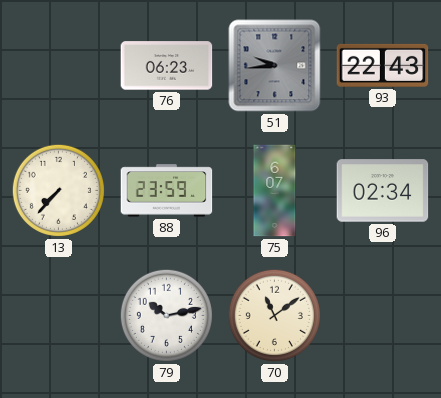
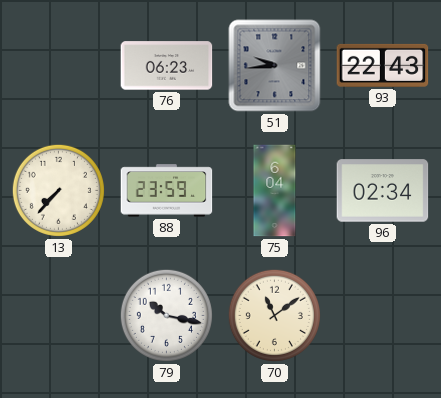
75: 6:07 -> 6:04
79: 10:13 -> 10:17
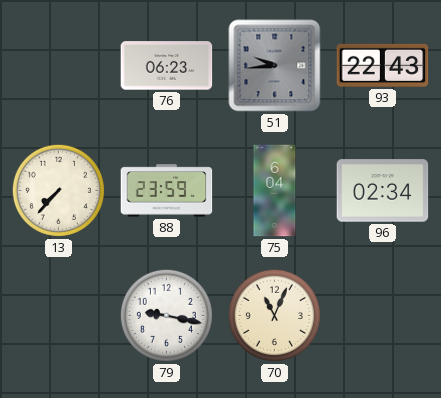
79: 10:17 -> 9:17
70: 11:09 -> 11:04
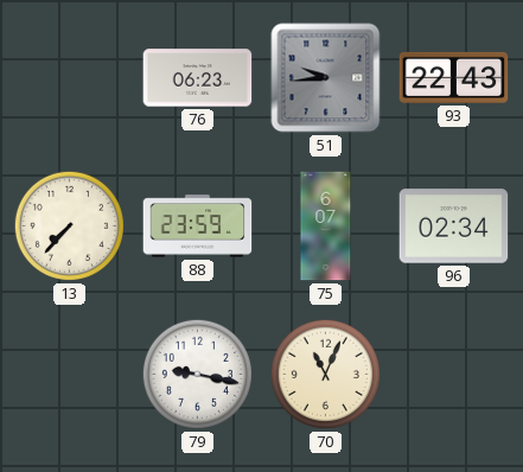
75: 6:04 -> 6:07
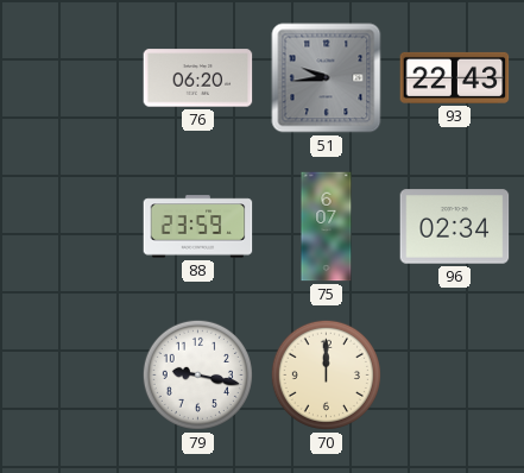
76: 06:23 -> 06:20
13: 7:37 -> none
70: 11:04 -> 12:00
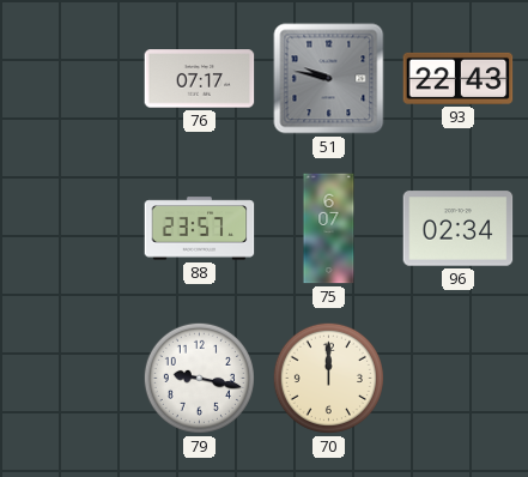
76: 06:20 -> 07:17
51: 9:44 -> 9:47
88: 23:59 -> 23:57
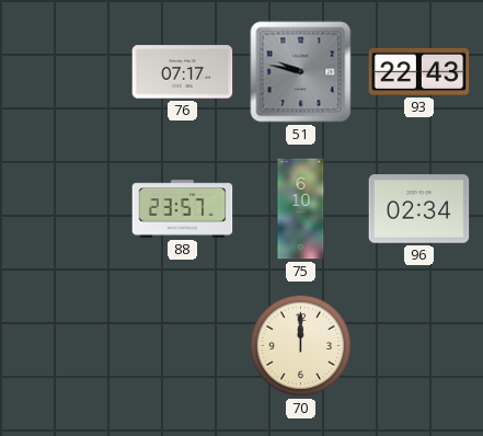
75: 6:07 -> 6:10
79: 9:17 -> none
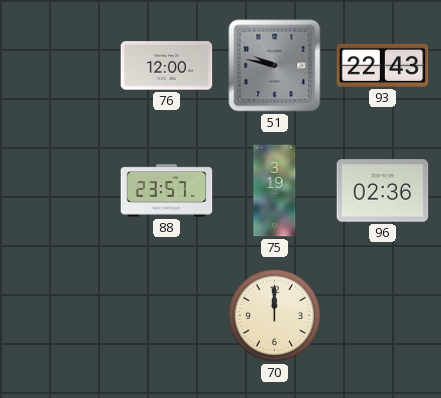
76: 07:17 -> 12:00
75: 6:10 -> 3:19
96: 02:34 -> 02:36
